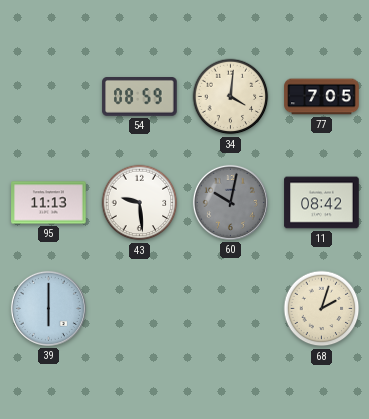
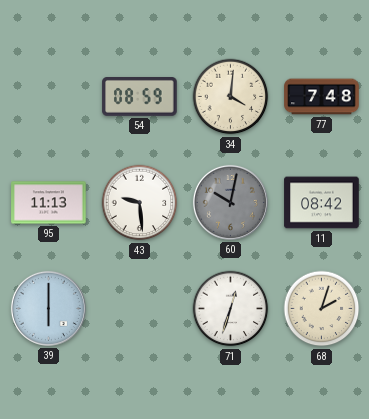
77: 7:05 -> 7:48
71: none -> 12:33
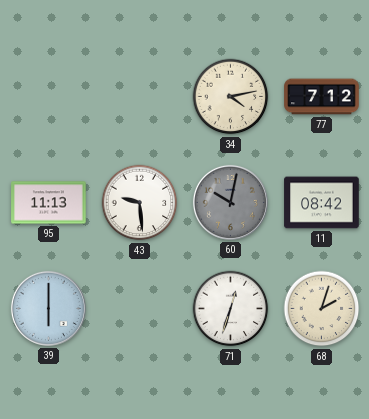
54: 08:59 -> none
34: 4:01 -> 4:13
77: 7:48 -> 7:12
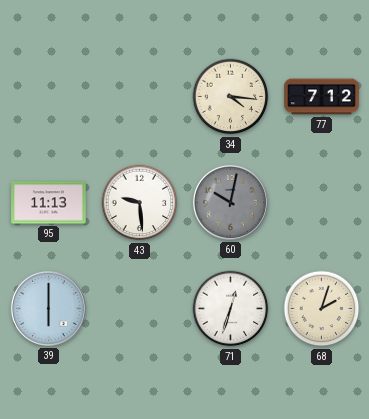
34: 4:13 -> 4:16
11: 08:42 -> none
